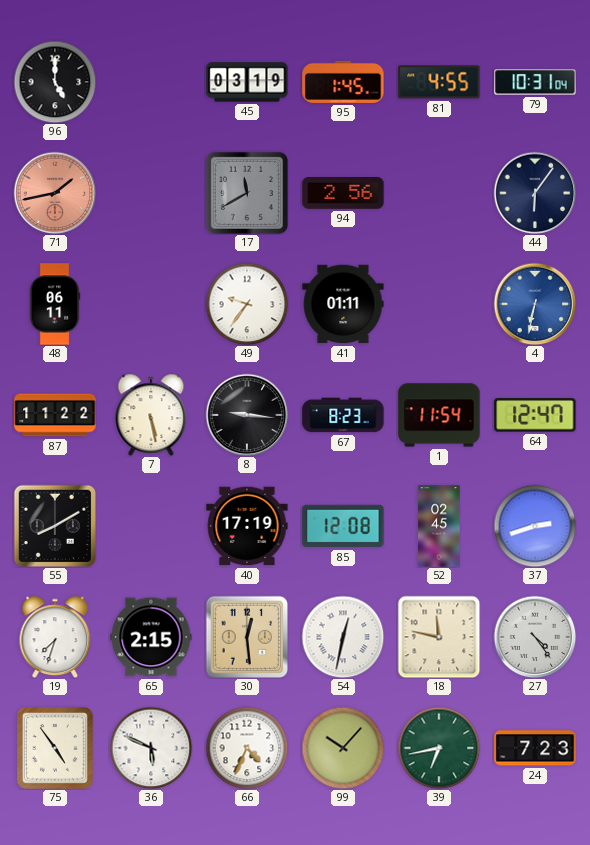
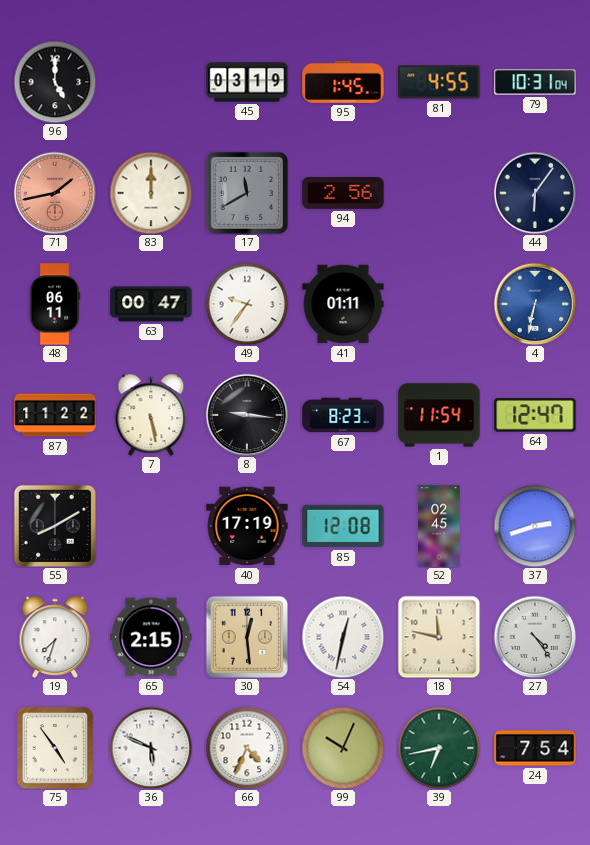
83: none -> 12:00
63: none -> 00:47
99: 10:07 -> 10:04
24: 7:23 -> 7:54
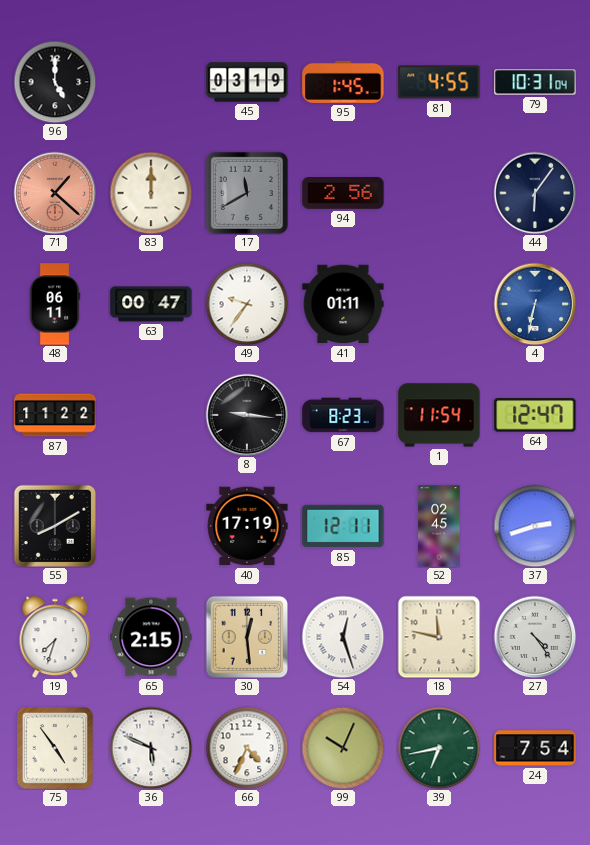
71: 1:43 -> 1:22
7: 5:28 -> none
85: 12:08 -> 12:11
54: 12:32 -> 12:27
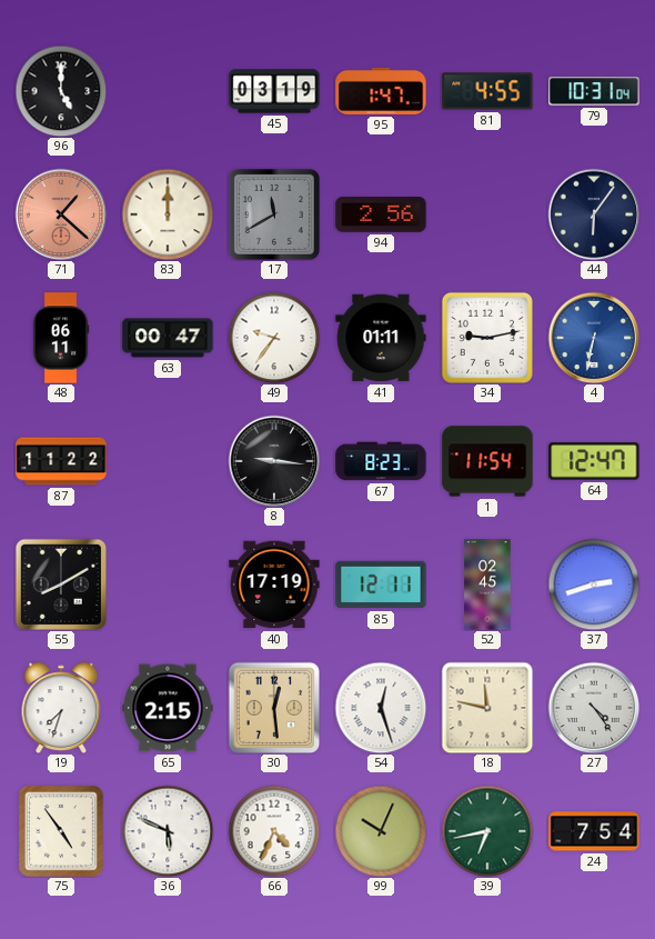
95: 1:45 -> 1:47
34: none -> 9:13
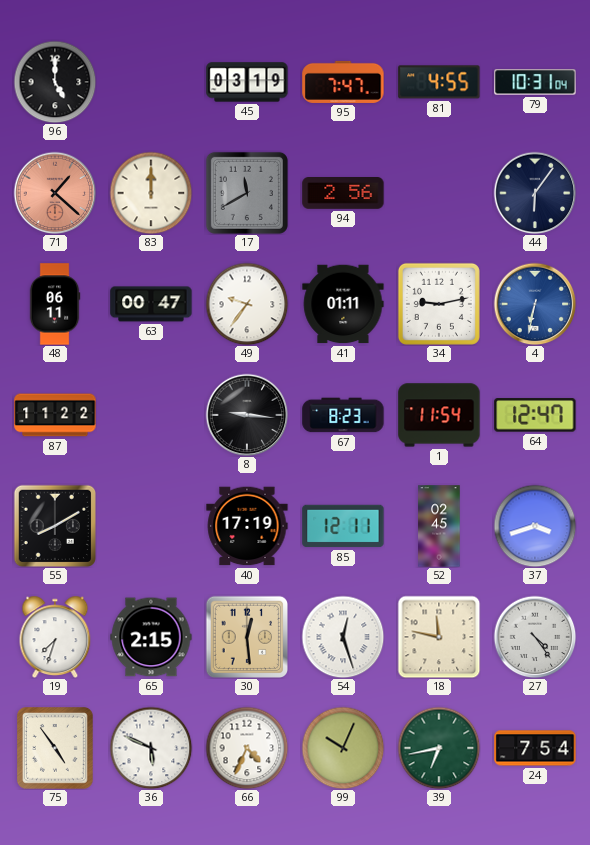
95: 1:47 -> 7:47
37: 2:42 -> 3:42
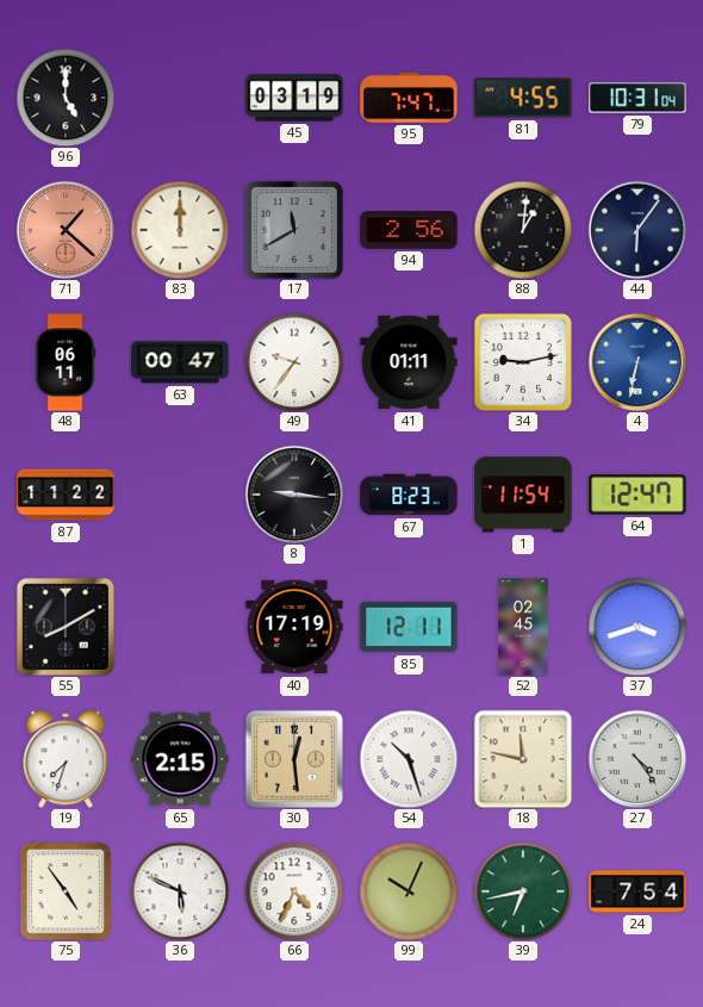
88: none -> 1:01
54: 12:27 -> 10:27
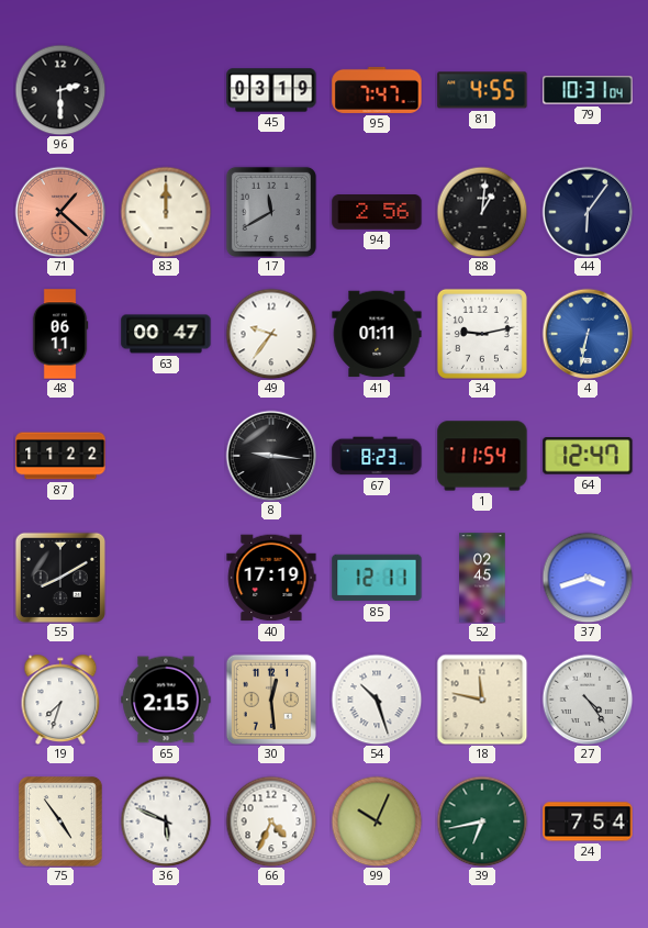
96: 5:00 -> 2:30
